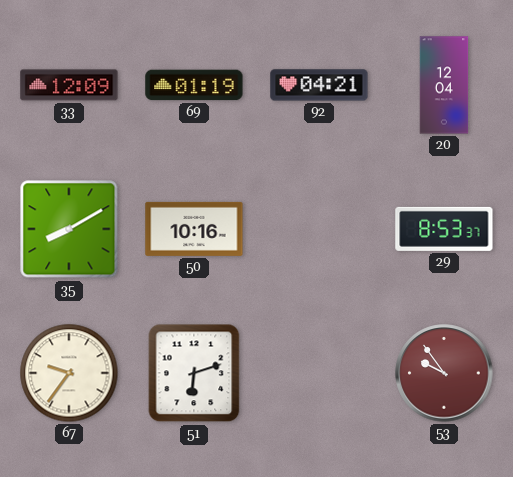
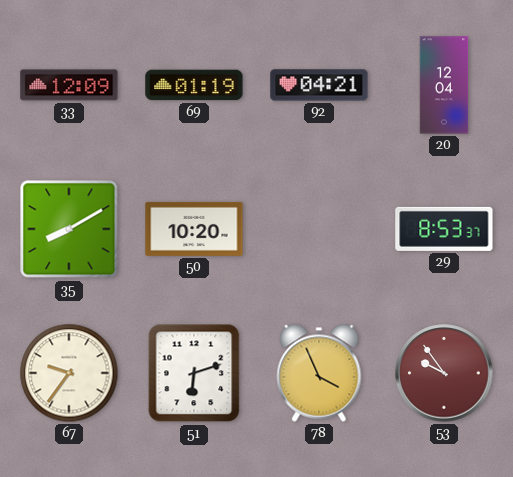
50: 10:16 -> 10:20
78: none -> 3:56
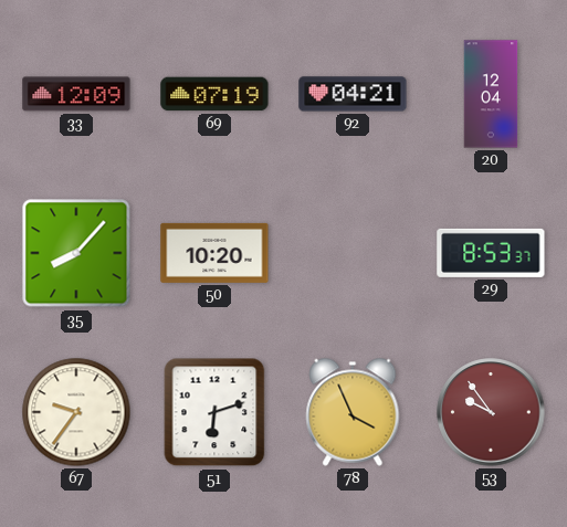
69: 01:19 -> 07:19
35: 8:10 -> 8:07
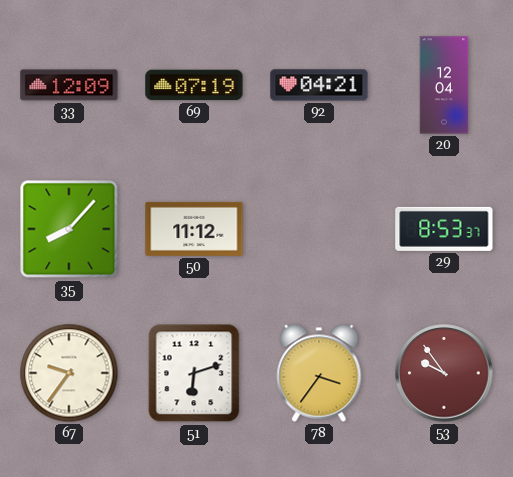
50: 10:20 -> 11:12
78: 3:56 -> 3:36
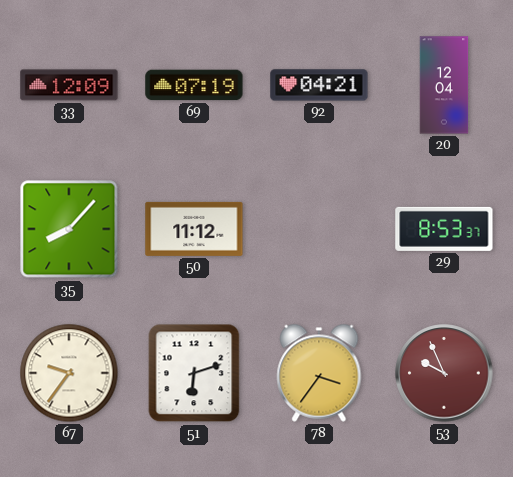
53: 9:54 -> 9:56
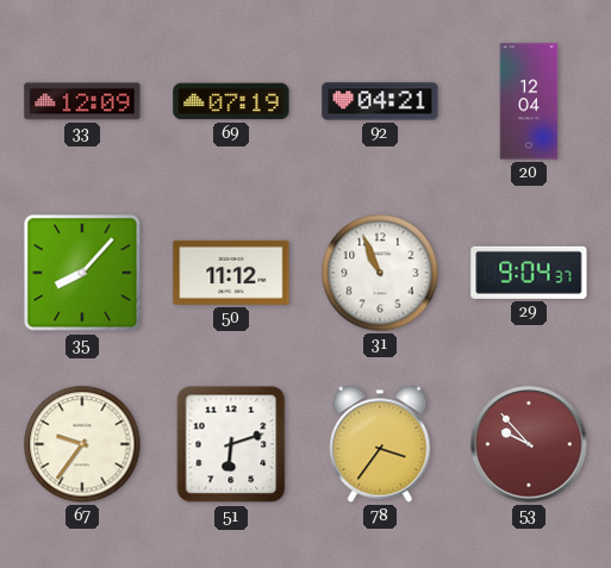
31: none -> 10:56
29: 8:53 -> 9:04
53: 9:56 -> 9:53
